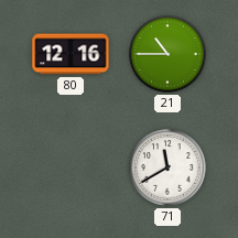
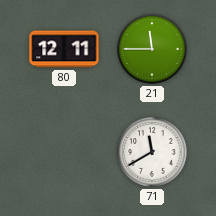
80: 12:16 -> 12:11
21: 10:45 -> 11:45
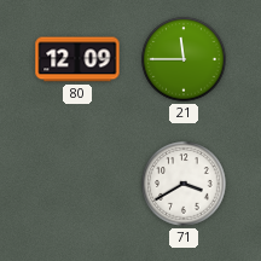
80: 12:11 -> 12:09
71: 11:40 -> 3:40
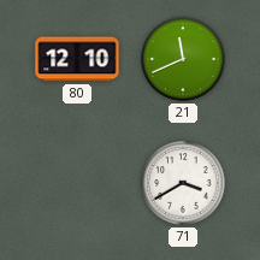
80: 12:09 -> 12:10
21: 11:45 -> 11:41
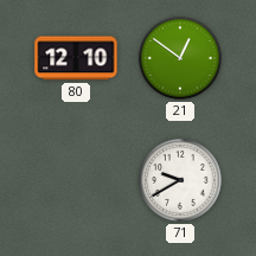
21: 11:41 -> 12:51
71: 3:40 -> 9:40
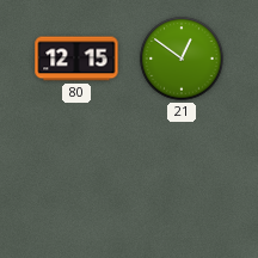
80: 12:10 -> 12:15
71: 9:40 -> none
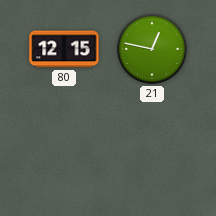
21: 12:51 -> 12:47
